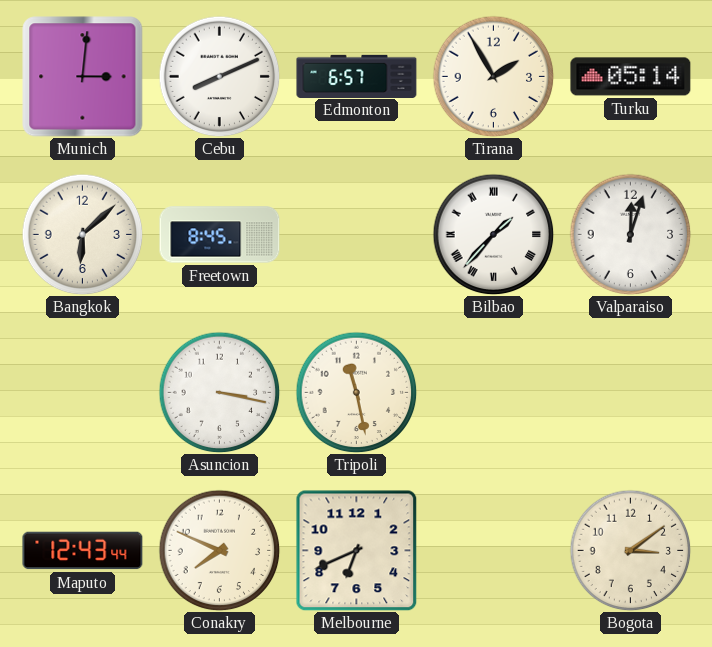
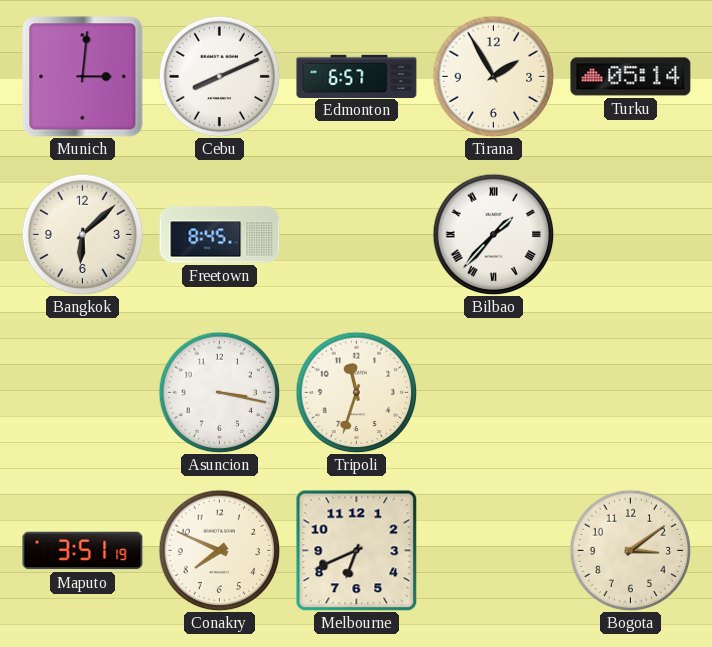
Valparaiso: 12:03 -> none
Tripoli: 11:28 -> 11:33
Maputo: 12:43 -> 3:51
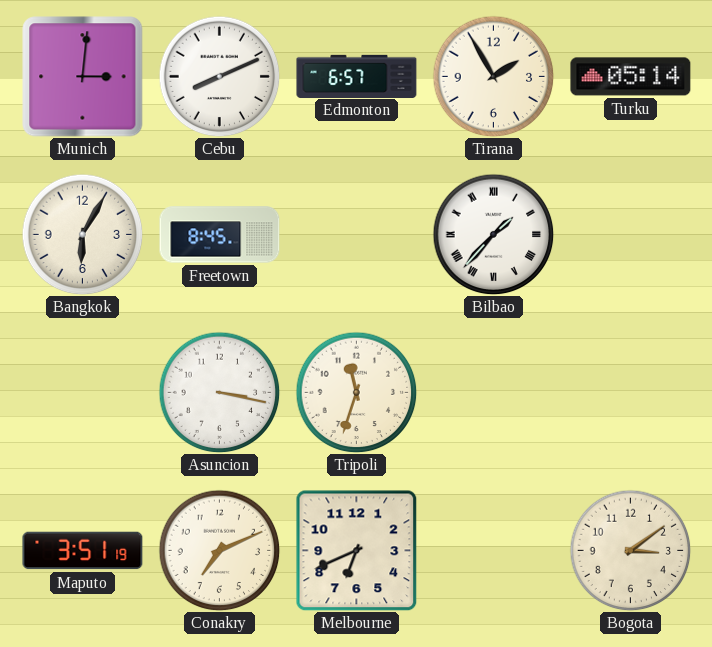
Bangkok: 6:08 -> 6:05
Conakry: 7:49 -> 7:11
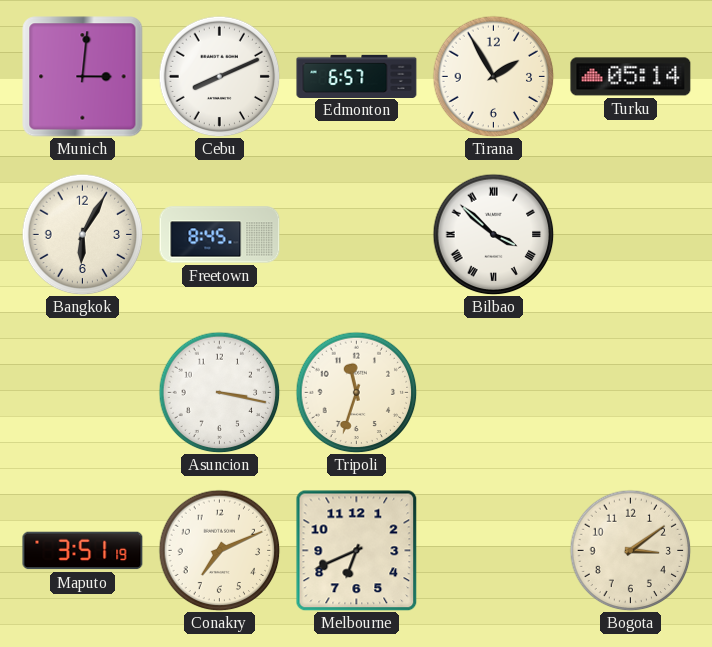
Bilbao: 1:37 -> 3:52
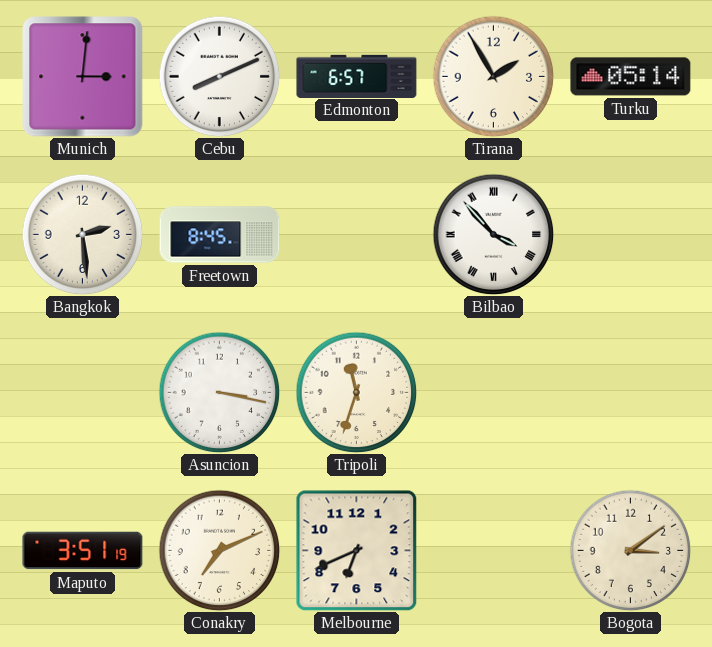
Bangkok: 6:05 -> 2:29
Bilbao: 3:52 -> 3:53
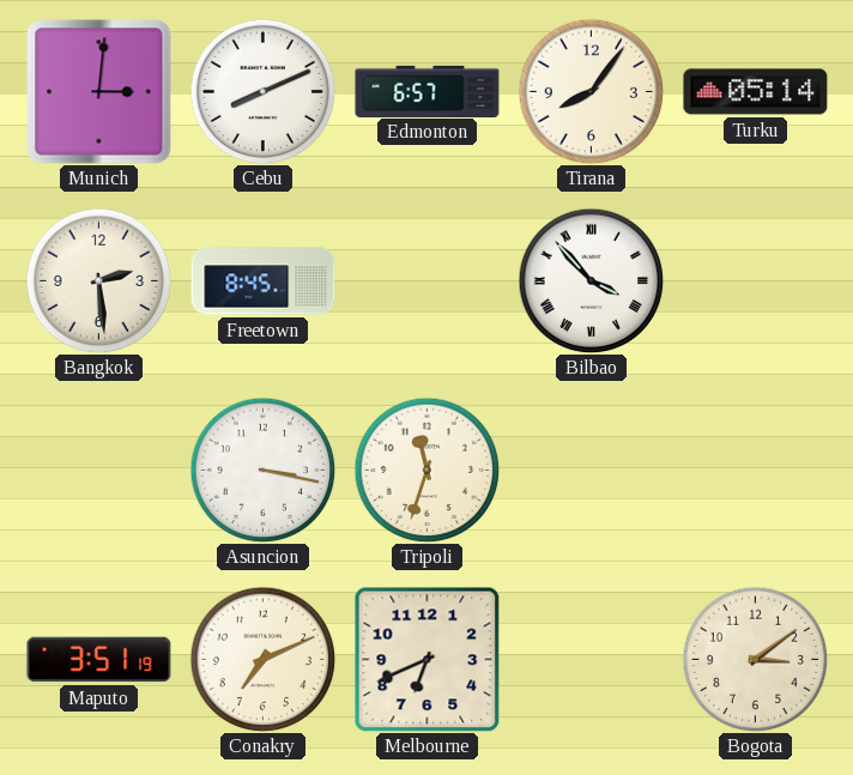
Tirana: 1:55 -> 8:06
